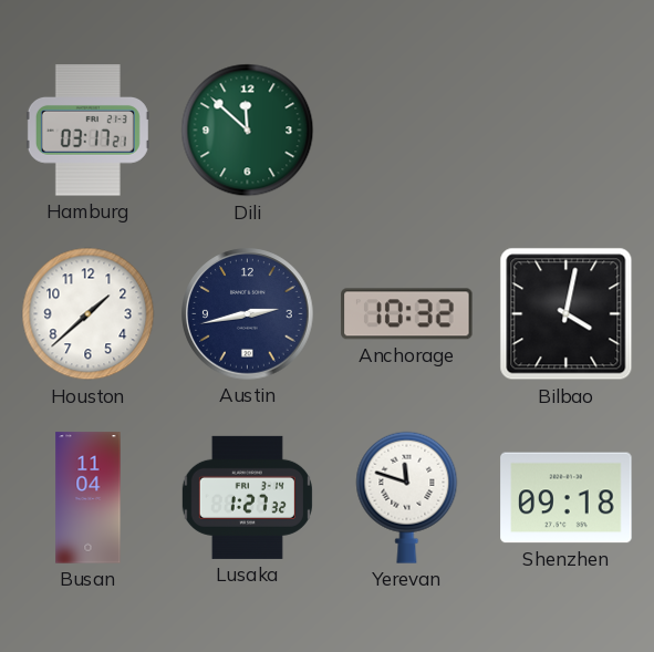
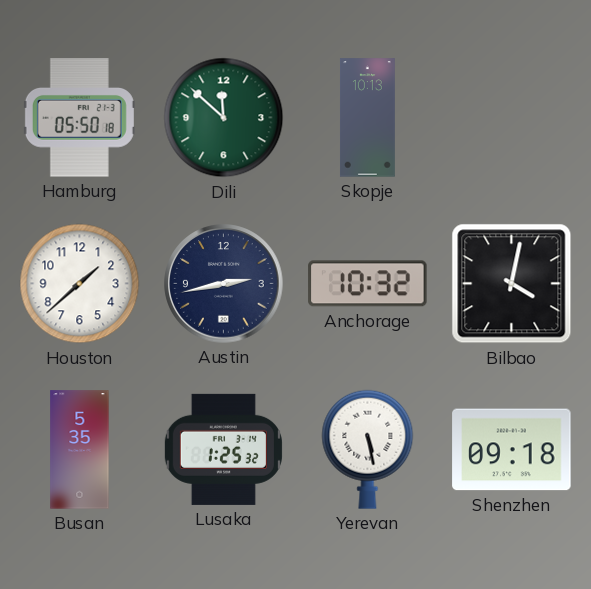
Hamburg: 03:17 -> 05:50
Skopje: none -> 10:13
Busan: 11:04 -> 5:35
Lusaka: 1:27 -> 1:25
Yerevan: 11:48 -> 5:28
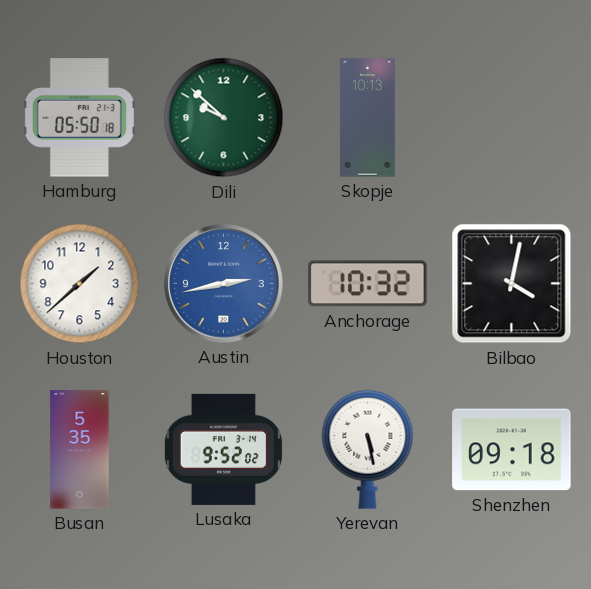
Dili: 11:52 -> 9:52
Austin dial: navy -> blue
Lusaka: 1:25 -> 9:52
